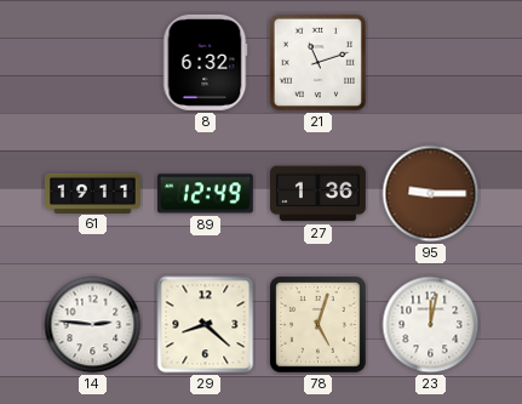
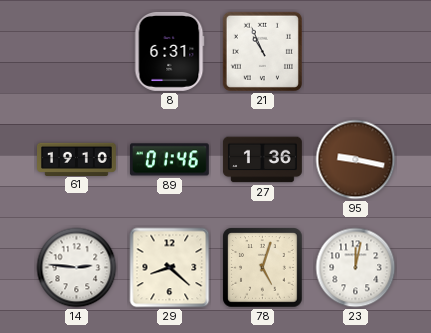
8: 6:32 -> 6:31
21: 11:12 -> 10:56
61: 19:11 -> 19:10
89: 12:49 -> 01:46
95: 9:15 -> 9:17
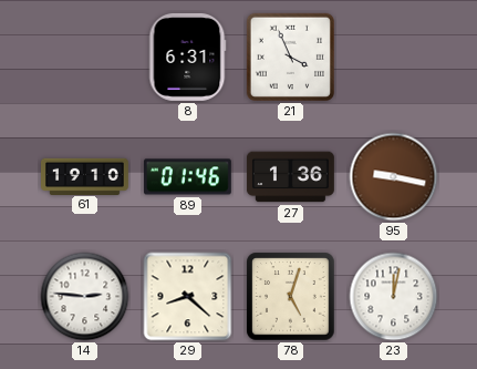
21: 10:56 -> 3:56
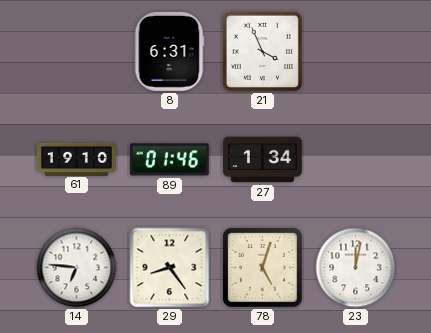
27: 1:36 -> 1:34
95: 9:17 -> none
14: 2:46 -> 6:46
29: 8:22 -> 8:24
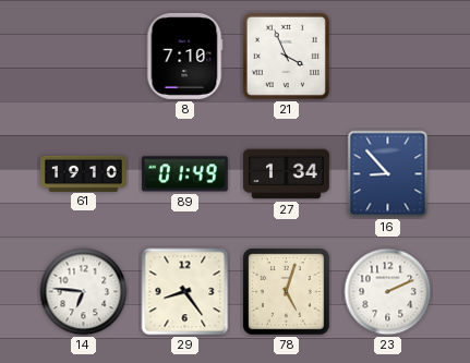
8: 6:31 -> 7:10
89: 01:46 -> 01:49
16: none -> 8:53
23: 12:02 -> 2:11
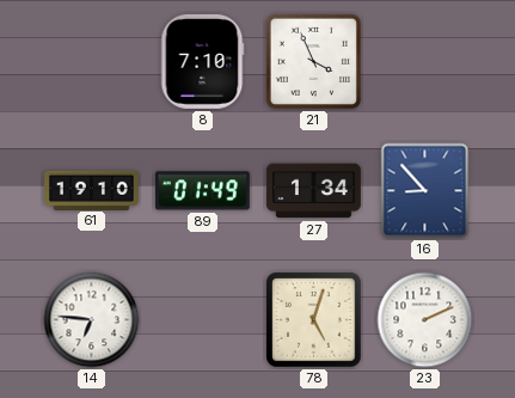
29: 8:24 -> none
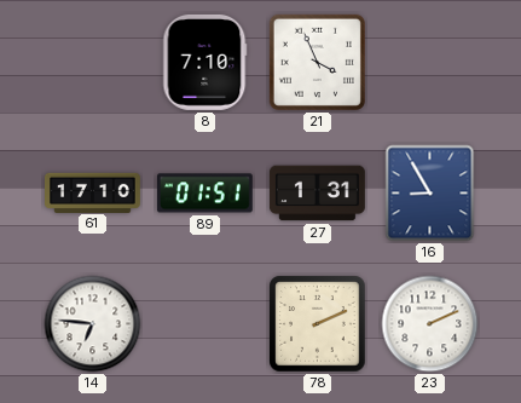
61: 19:10 -> 17:10
89: 01:49 -> 01:51
27: 1:34 -> 1:31
16: 8:53 -> 8:55
78: 5:03 -> 2:11
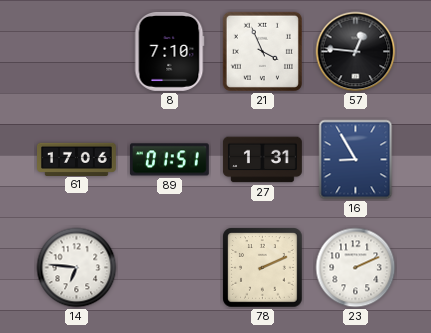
57: none -> 12:46
61: 17:10 -> 17:06
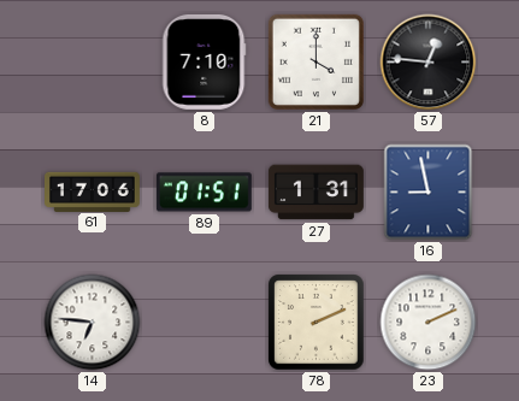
21: 3:56 -> 4:00
16: 8:55 -> 8:58
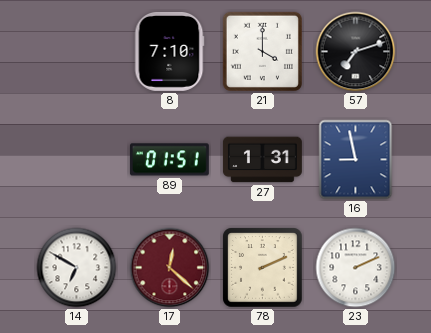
57: 12:46 -> 7:12
61: 17:06 -> none
14: 6:46 -> 6:50
17: none -> 12:22
